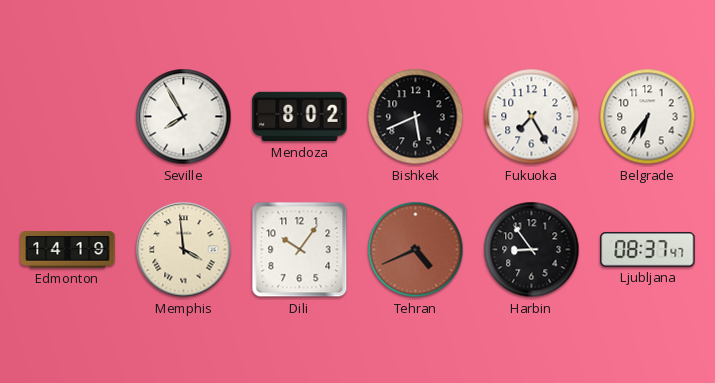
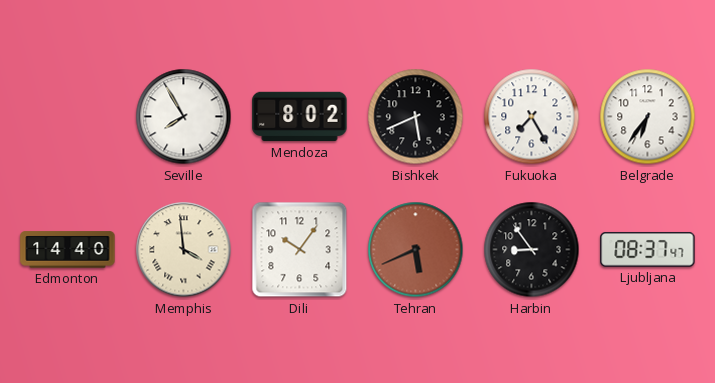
Edmonton: 14:19 -> 14:40
Tehran: 4:41 -> 5:41
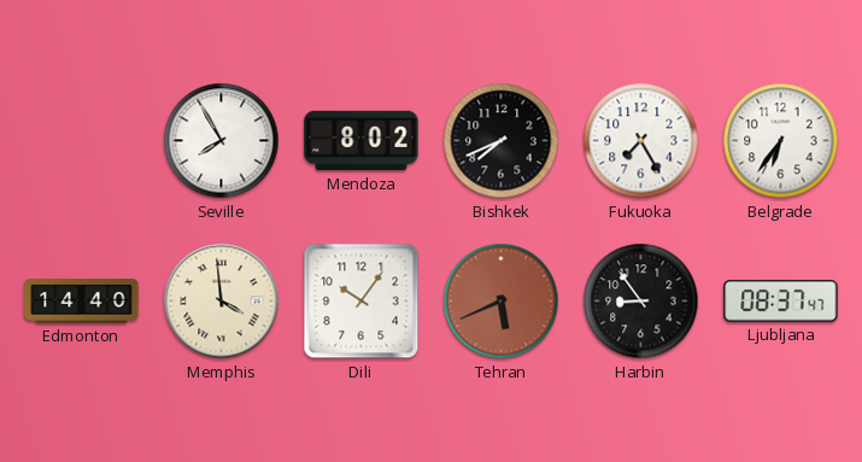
Bishkek: 5:41 -> 7:41
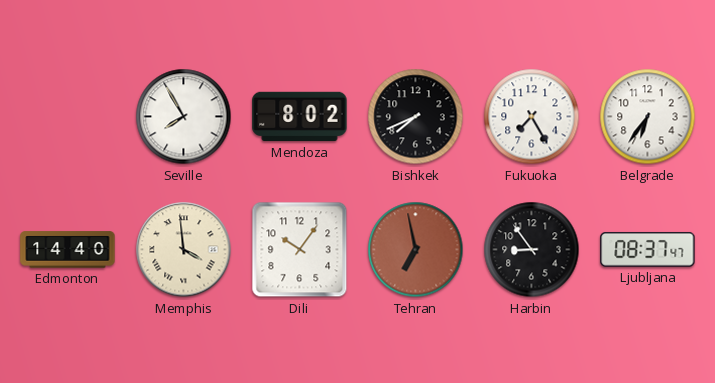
Tehran: 5:41 -> 6:58
